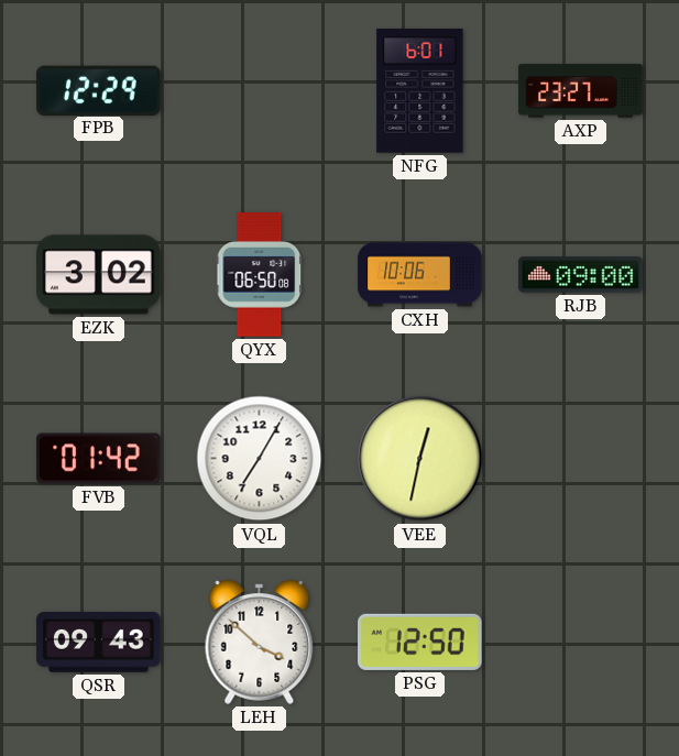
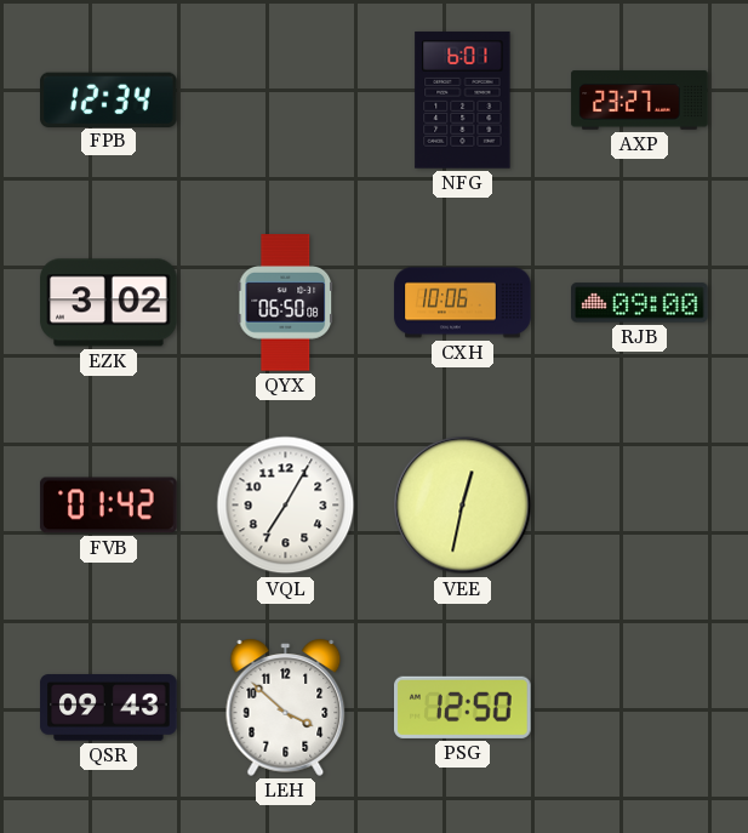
FPB: 12:29 -> 12:34
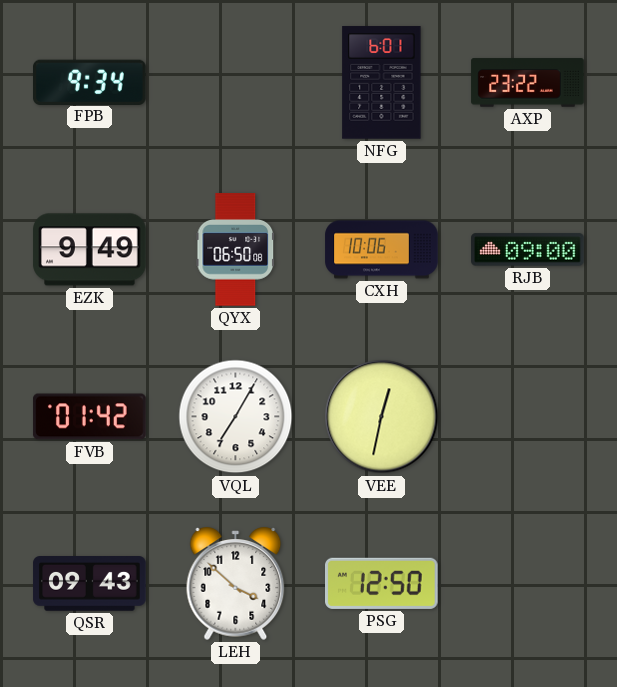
FPB: 12:34 -> 9:34
AXP: 23:27 -> 23:22
EZK: 3:02 -> 9:49
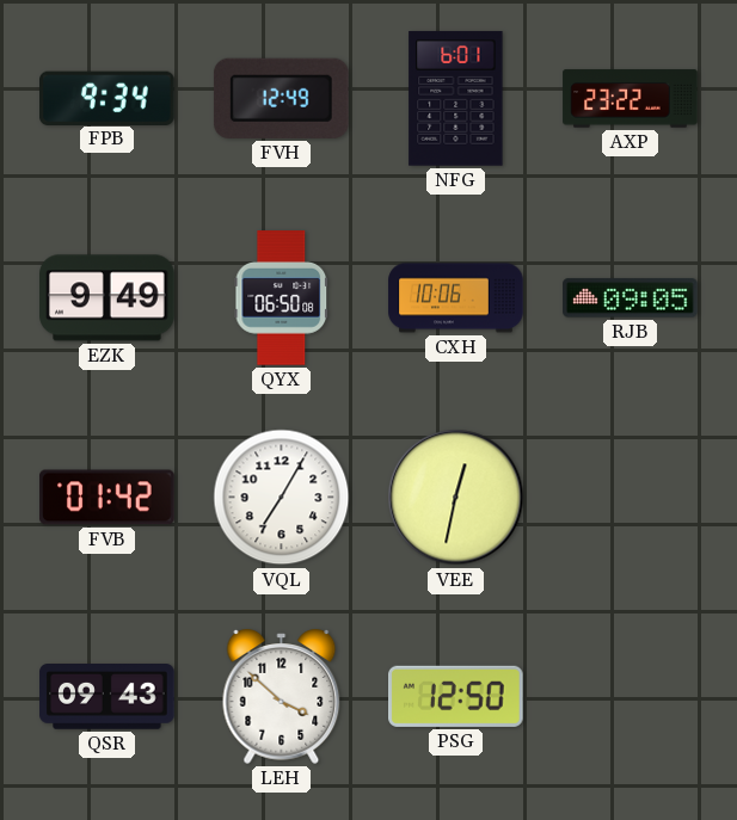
FVH: none -> 12:49
RJB: 09:00 -> 09:05
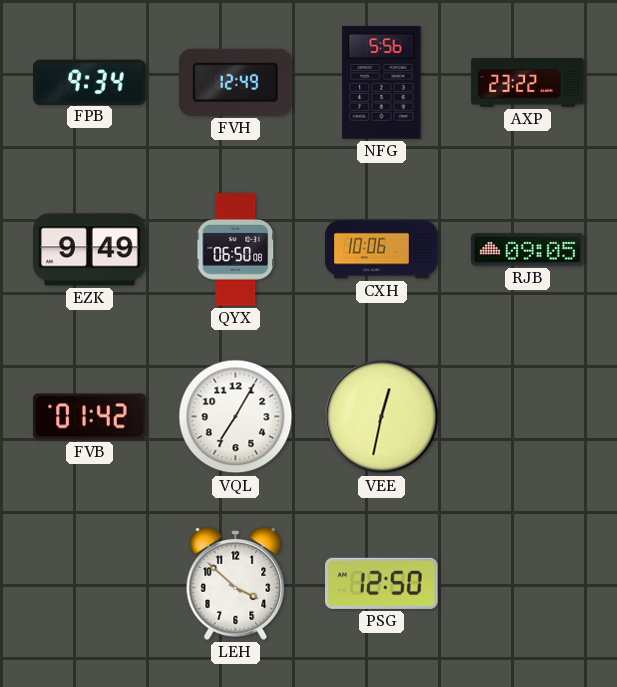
NFG: 6:01 -> 5:56
QSR: 09:43 -> none
